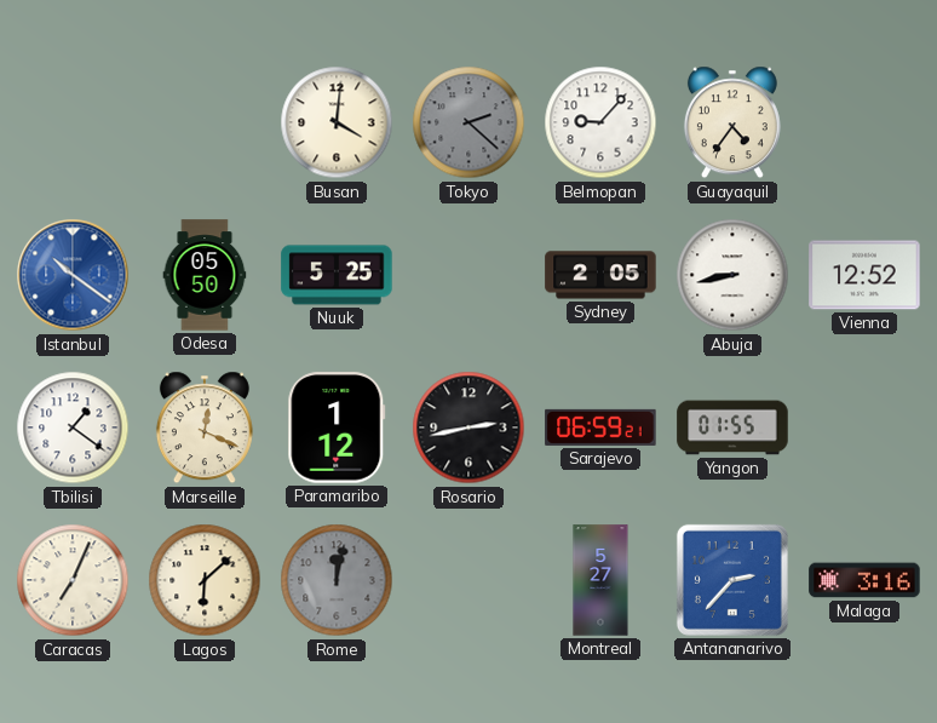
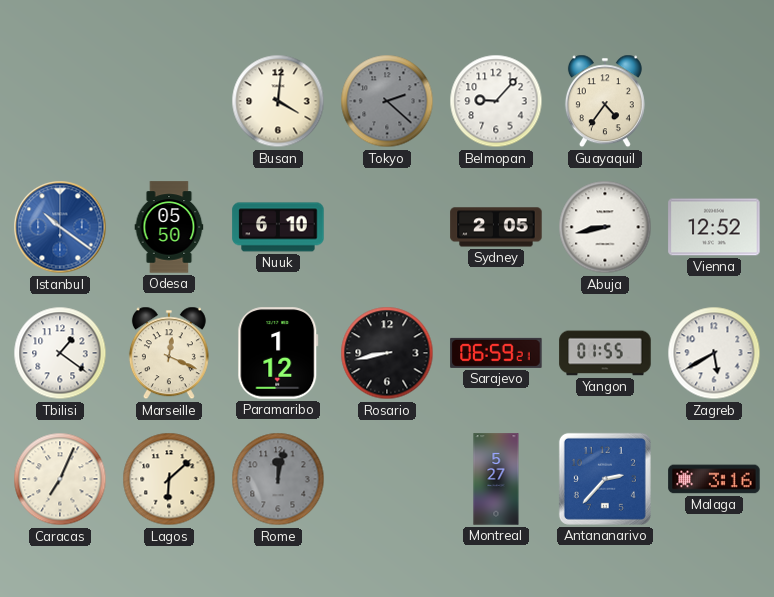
Nuuk: 5:25 -> 6:10
Rosario: 2:43 -> 8:43
Zagreb: none -> 5:40
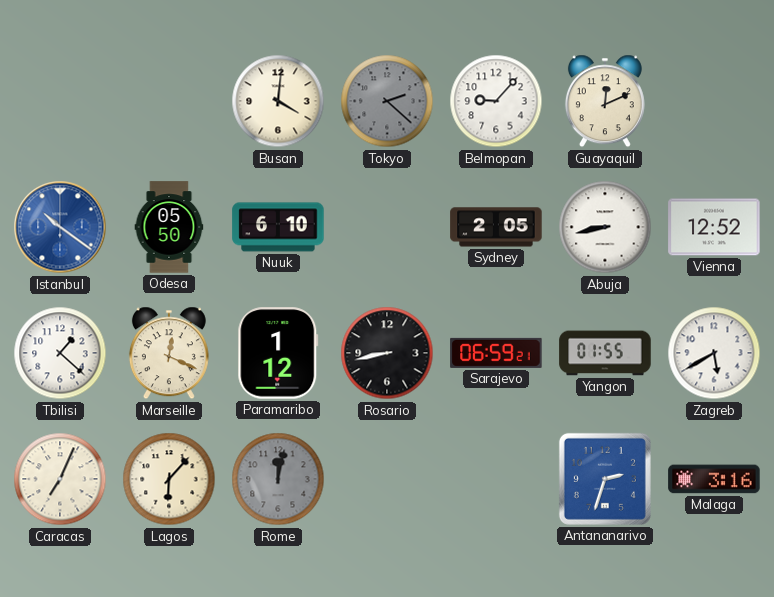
Guayaquil: 4:36 -> 12:11
Tbilisi: 1:21 -> 1:22
Lagos: 6:08 -> 6:07
Montreal: 5:27 -> none
Antananarivo: 2:37 -> 2:33
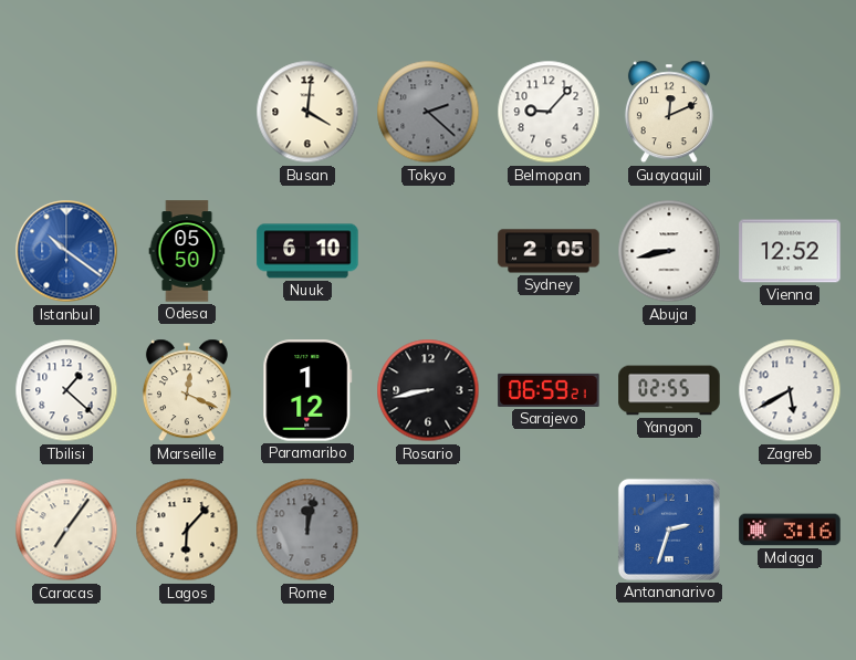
Yangon: 01:55 -> 02:55
Caracas: 7:04 -> 7:06
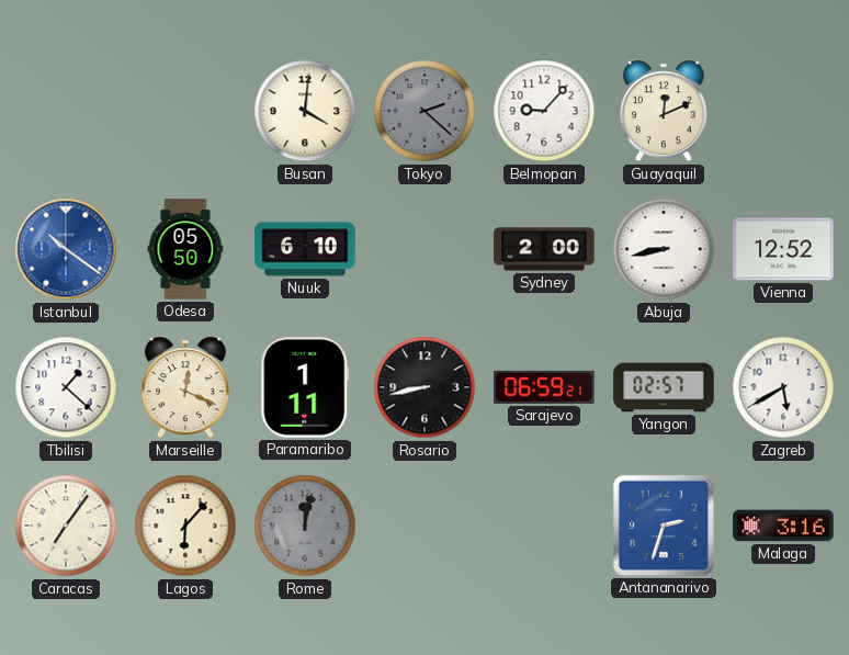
Sydney: 2:05 -> 2:00
Paramaribo: 1:12 -> 1:11
Yangon: 02:55 -> 02:57
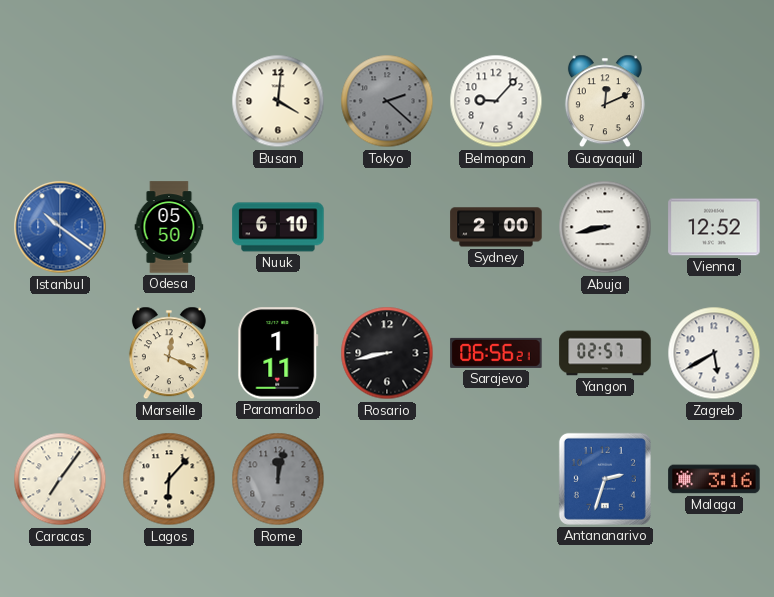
Tbilisi: 1:22 -> none
Sarajevo: 06:59 -> 06:56
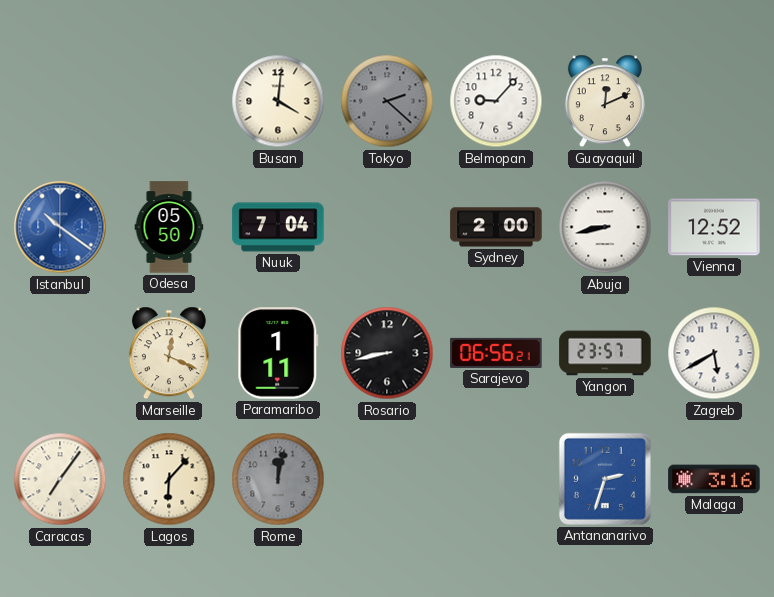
Nuuk: 6:10 -> 7:04
Yangon: 02:57 -> 23:57
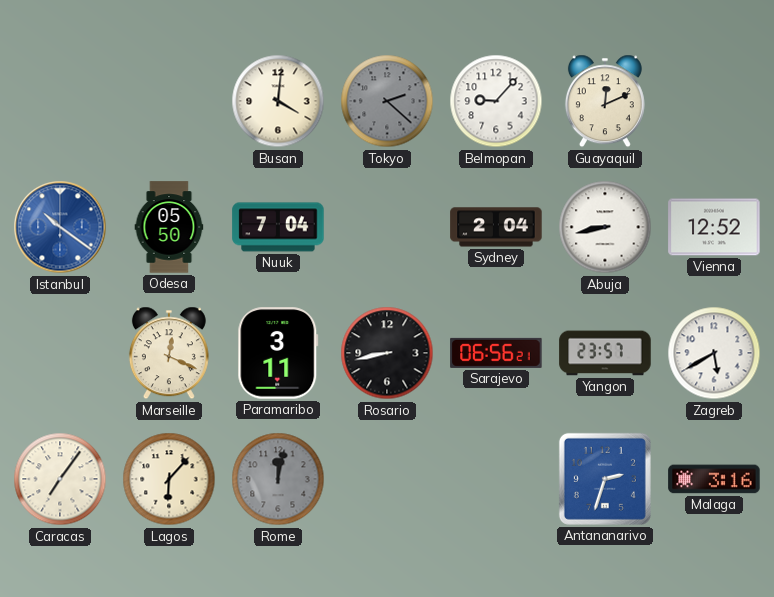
Sydney: 2:00 -> 2:04
Paramaribo: 1:11 -> 3:11
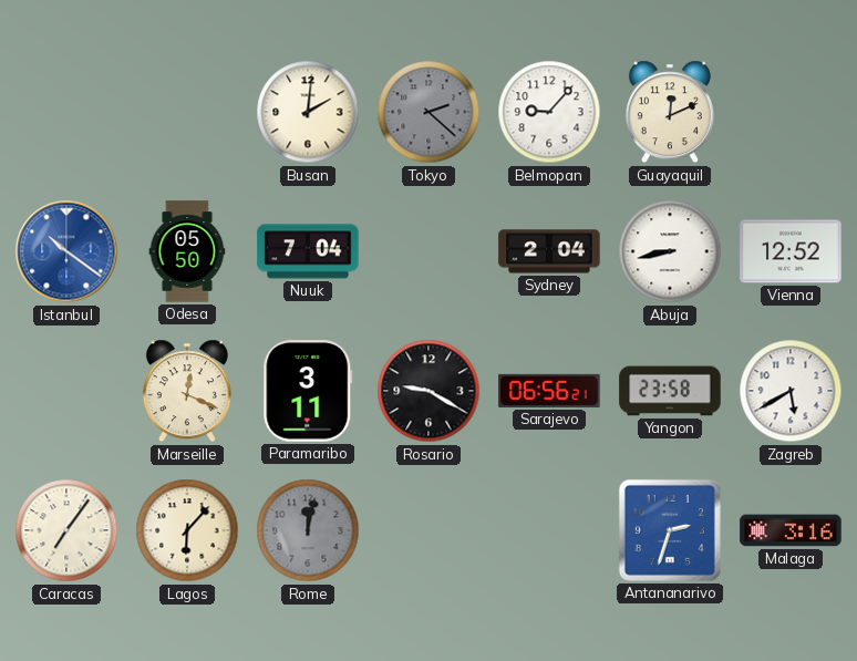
Busan: 4:01 -> 2:01
Rosario: 8:43 -> 9:20
Yangon: 23:57 -> 23:58
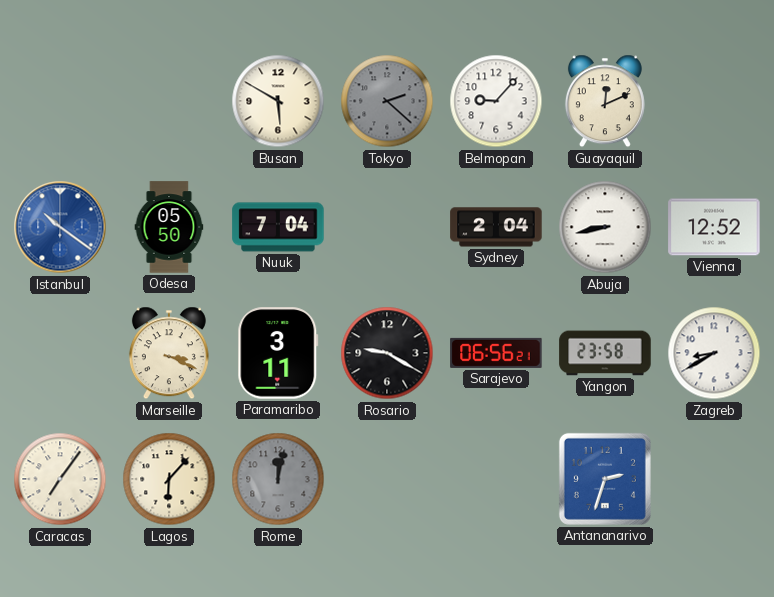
Busan: 2:01 -> 5:50
Marseille: 12:19 -> 3:19
Zagreb: 5:40 -> 8:40
Malaga: 3:16 -> none
